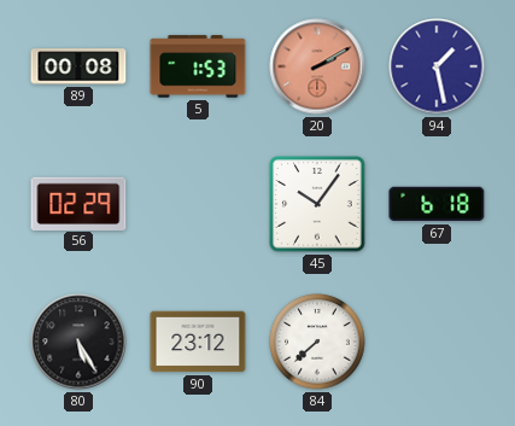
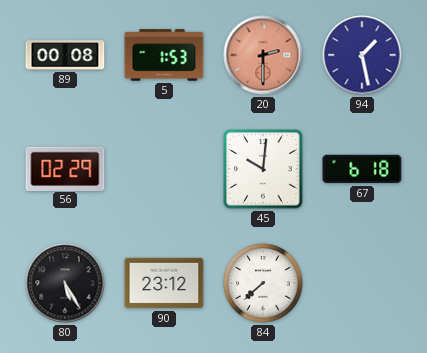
20: 2:10 -> 2:30
45: 10:06 -> 10:01
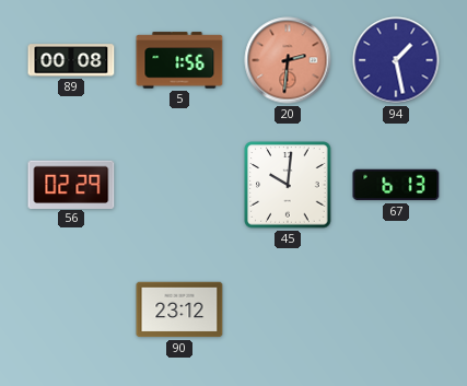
5: 1:53 -> 1:56
20: 2:30 -> 2:31
67: 6:18 -> 6:13
80: 5:25 -> none
84: 7:38 -> none
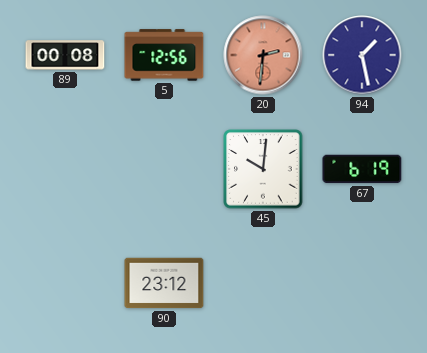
5: 1:56 -> 12:56
56: 02:29 -> none
67: 6:13 -> 6:19
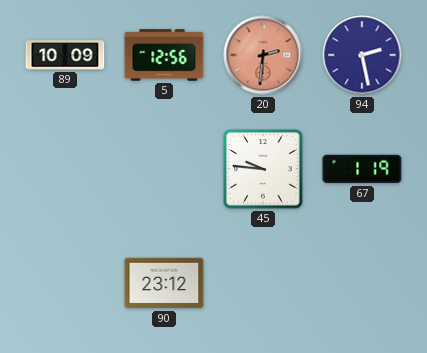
89: 00:08 -> 10:09
94: 1:28 -> 2:28
45: 10:01 -> 9:46
67: 6:19 -> 1:19
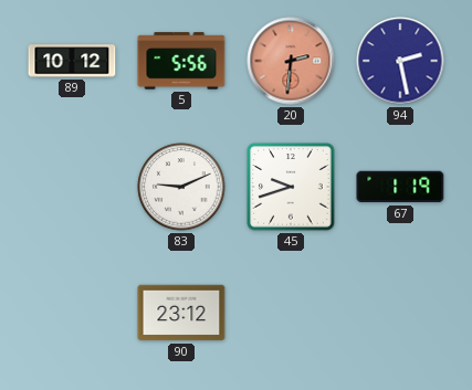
89: 10:09 -> 10:12
5: 12:56 -> 5:56
83: none -> 9:11
45: 9:46 -> 9:42
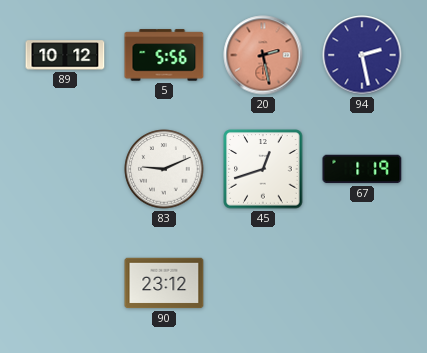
20: 2:31 -> 2:28
45: 9:42 -> 12:42
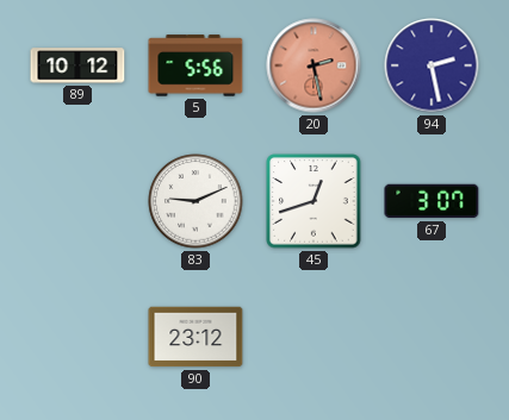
67: 1:19 -> 3:07
